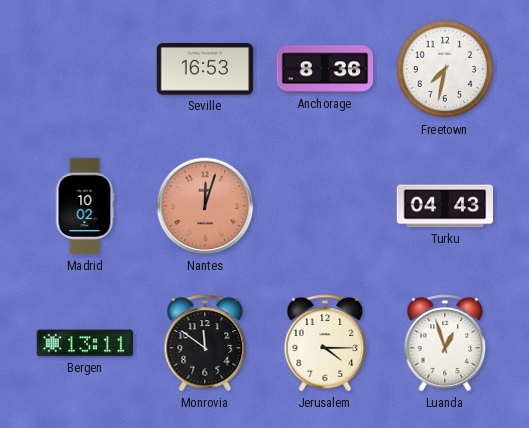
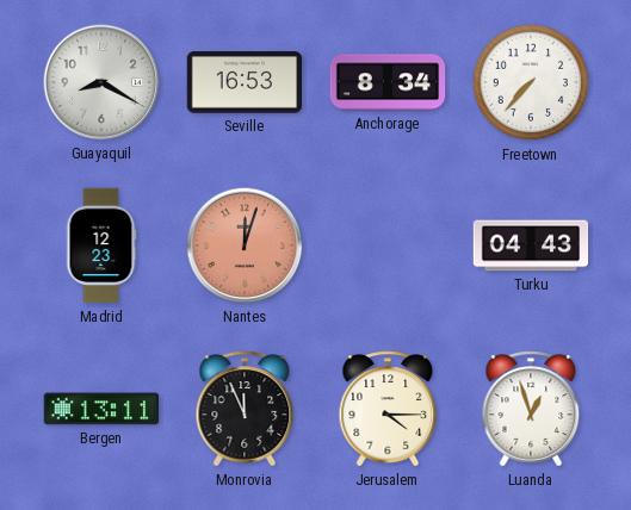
Guayaquil: none -> 8:20
Anchorage: 8:36 -> 8:34
Freetown: 7:32 -> 7:37
Madrid: 10:02 -> 12:23
Monrovia: 11:51 -> 11:56
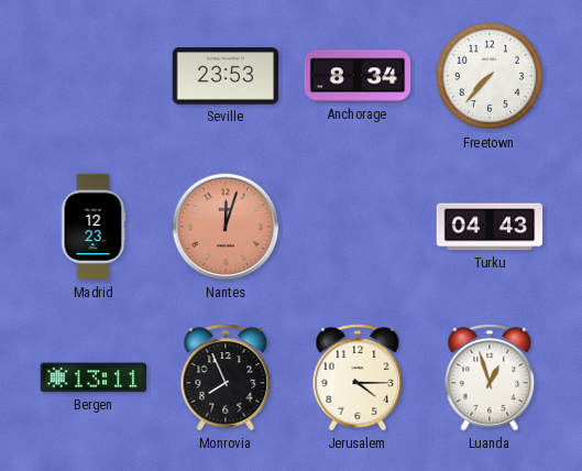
Guayaquil: 8:20 -> none
Seville: 16:53 -> 23:53
Monrovia: 11:56 -> 7:56
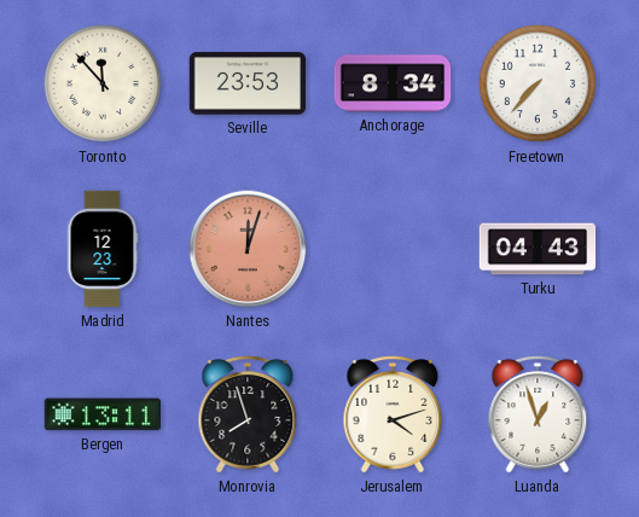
Toronto: none -> 11:53
Monrovia: 7:56 -> 7:57
Jerusalem: 4:15 -> 4:12
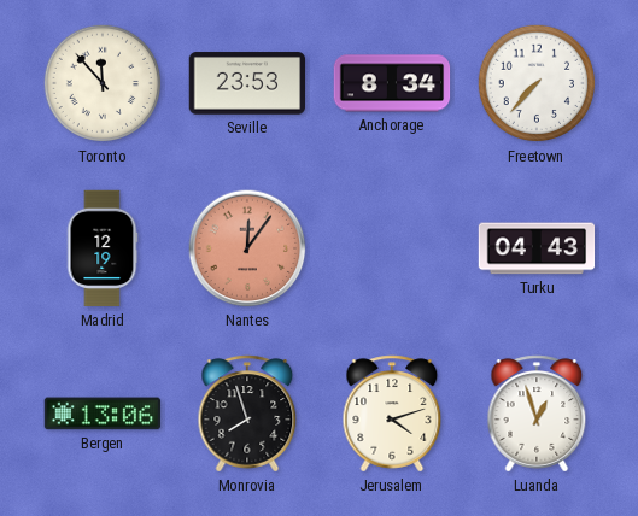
Madrid: 12:23 -> 12:19
Nantes: 12:03 -> 12:06
Bergen: 13:11 -> 13:06
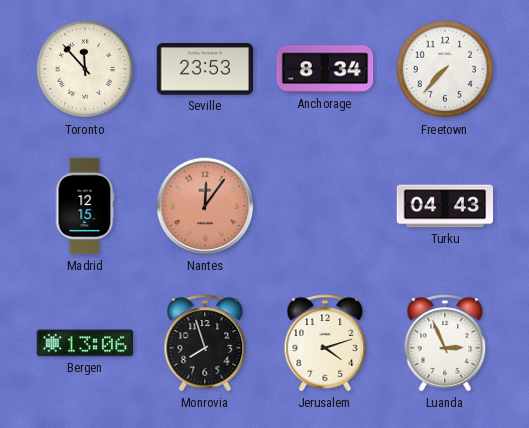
Madrid: 12:19 -> 12:15
Luanda: 12:57 -> 2:56
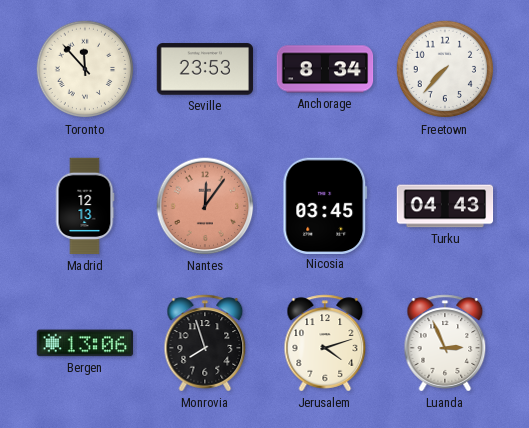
Madrid: 12:15 -> 12:13
Nicosia: none -> 03:45
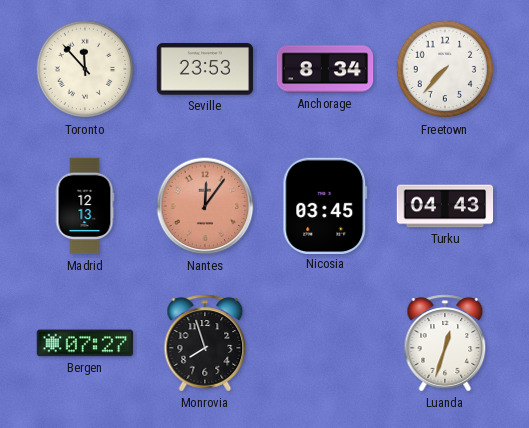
Bergen: 13:06 -> 07:27
Jerusalem: 4:12 -> none
Luanda: 2:56 -> 12:33
